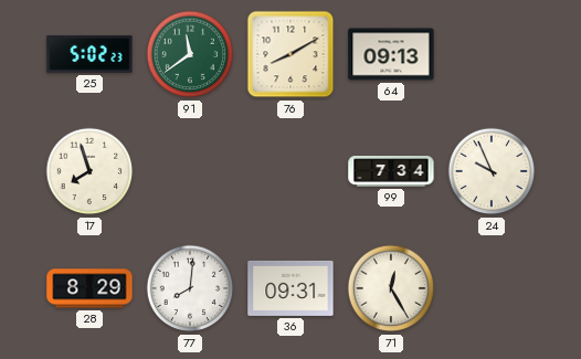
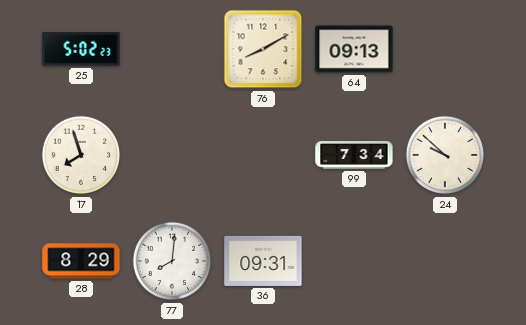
91: 11:39 -> none
24: 9:56 -> 9:52
71: 12:25 -> none
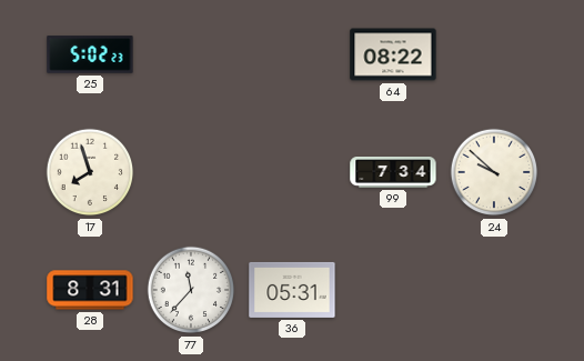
76: 8:10 -> none
64: 09:13 -> 08:22
28: 8:29 -> 8:31
77: 8:01 -> 11:37
36: 09:31 -> 05:31
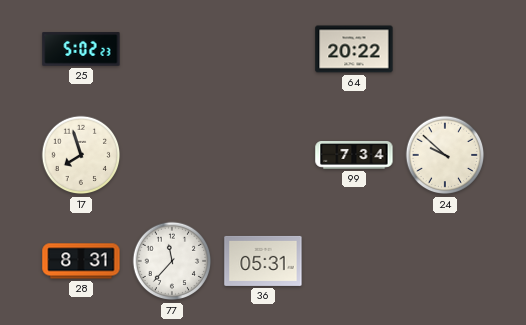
64: 08:22 -> 20:22
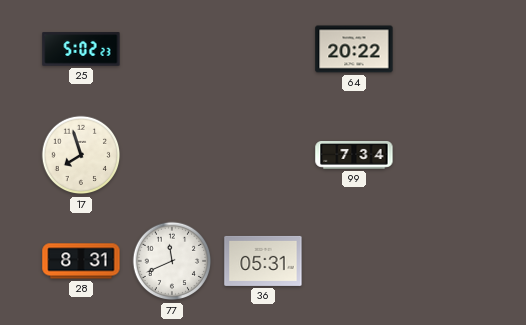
24: 9:52 -> none
77: 11:37 -> 11:41
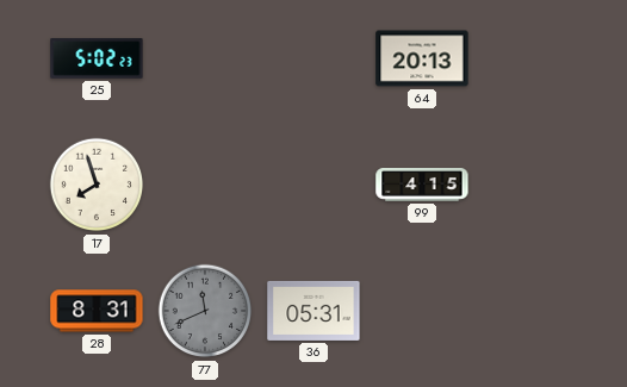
64: 20:22 -> 20:13
99: 7:34 -> 4:15
77 dial: white -> grey
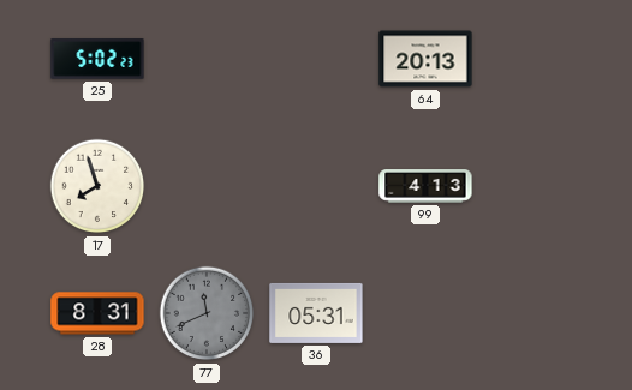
99: 4:15 -> 4:13
